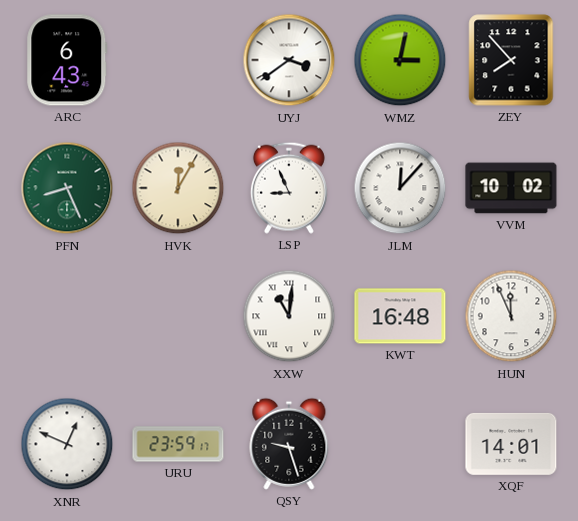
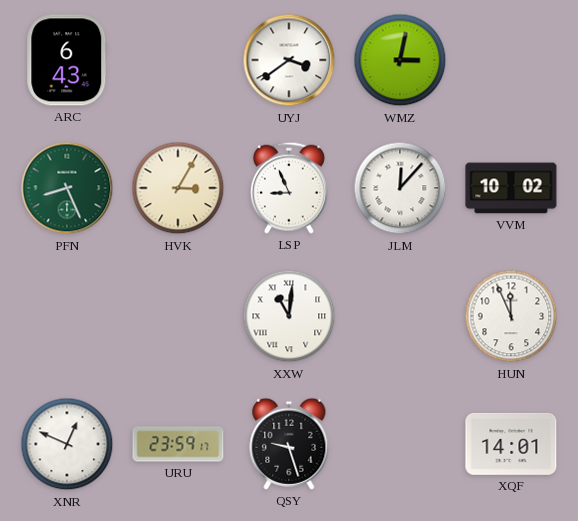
ZEY: 7:53 -> none
HVK: 12:05 -> 3:05
KWT: 16:48 -> none
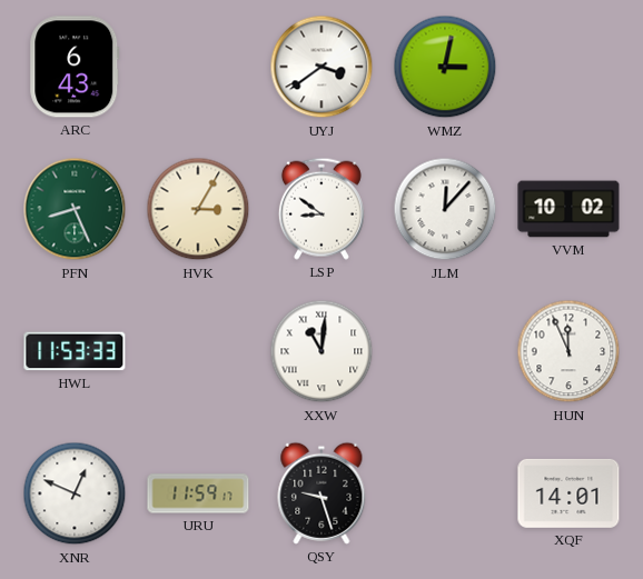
LSP: 8:56 -> 8:51
HWL: none -> 11:53
URU: 23:59 -> 11:59
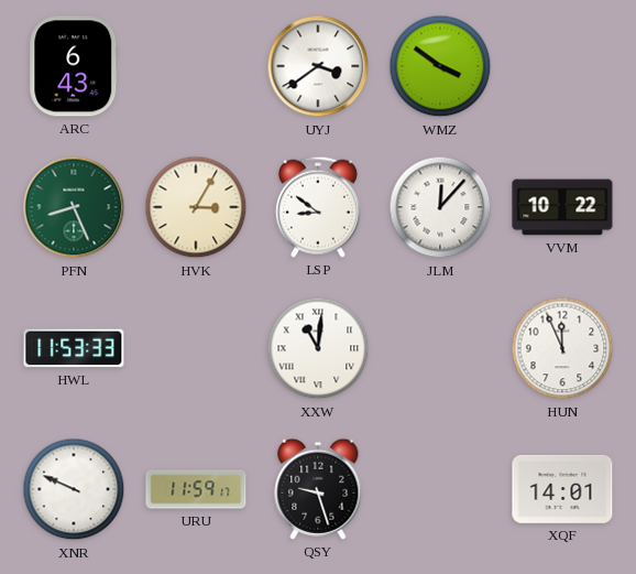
WMZ: 3:02 -> 3:51
VVM: 10:02 -> 10:22
XNR: 12:49 -> 9:49
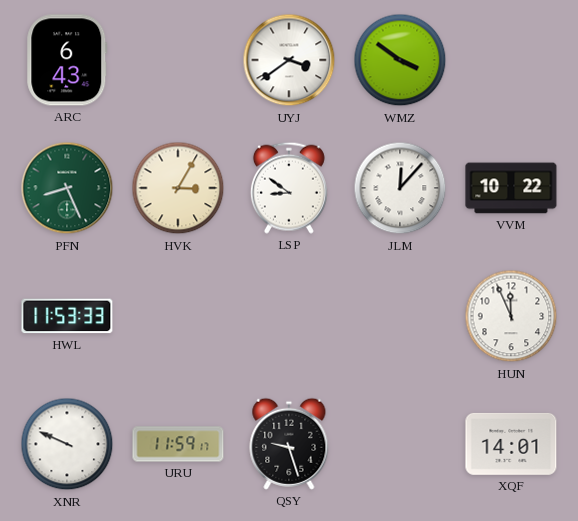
XXW: 11:01 -> none
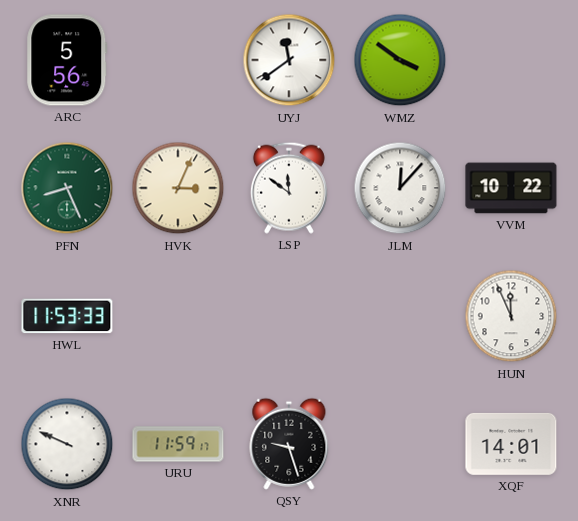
ARC: 6:43 -> 5:56
UYJ: 3:39 -> 11:39
HVK: 3:05 -> 3:04
LSP: 8:51 -> 11:51
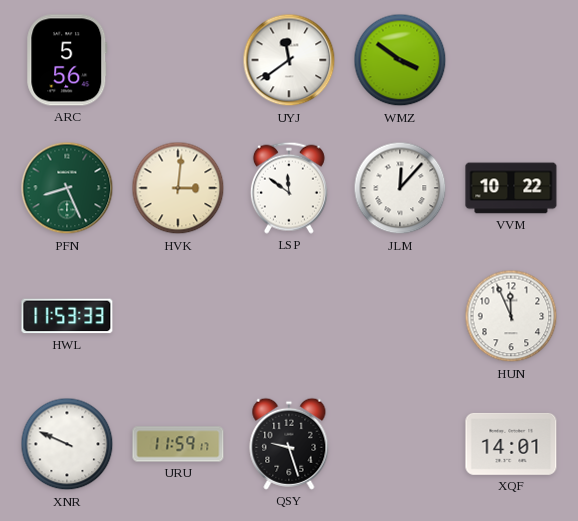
HVK: 3:04 -> 3:01
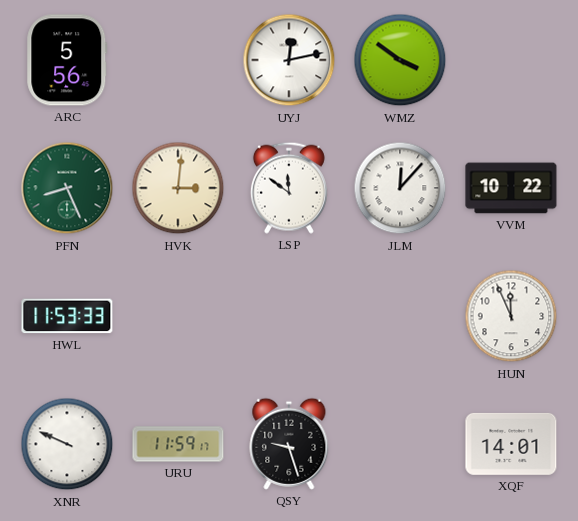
UYJ: 11:39 -> 12:13
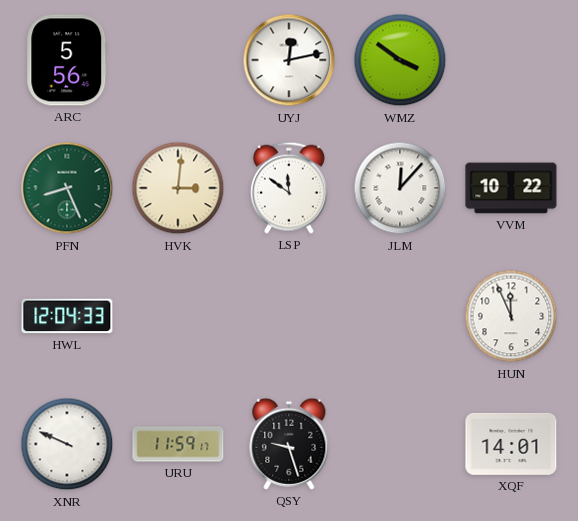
HWL: 11:53 -> 12:04
